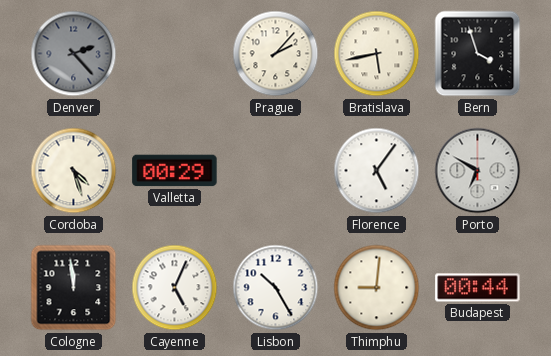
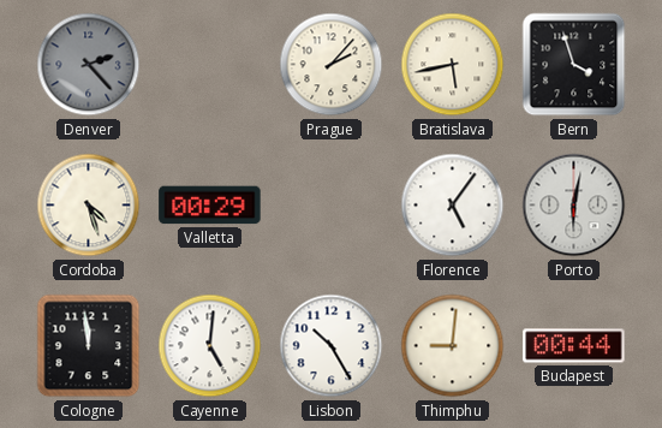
Porto: 6:50 -> 6:02
Cayenne: 5:04 -> 5:01
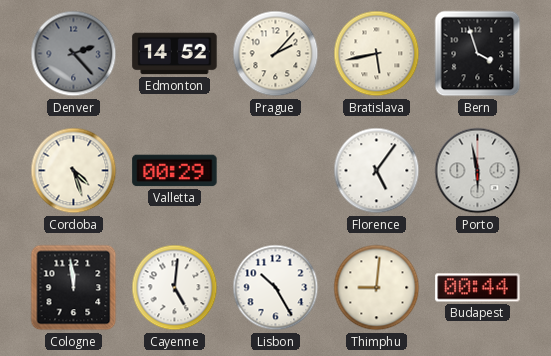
Edmonton: none -> 14:52
Porto: 6:02 -> 5:58
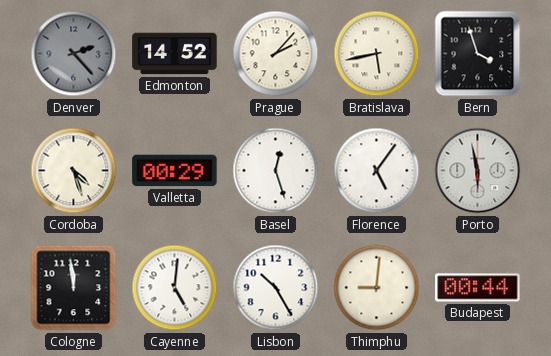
Basel: none -> 12:27
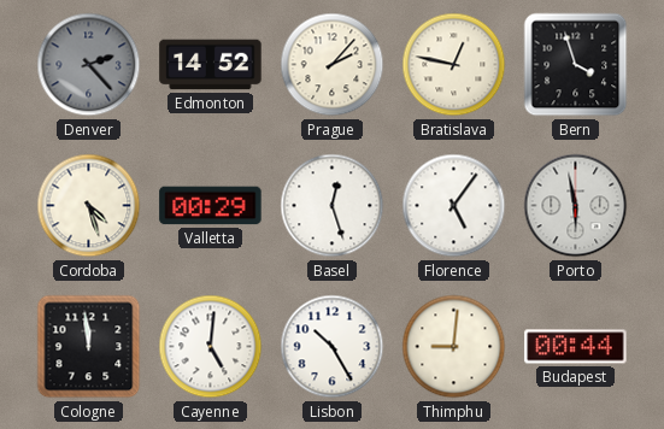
Bratislava: 5:43 -> 12:47
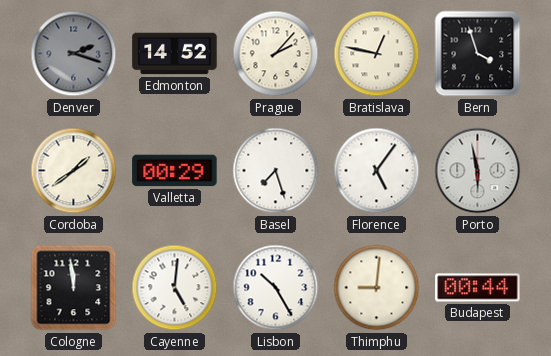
Denver: 2:23 -> 2:18
Cordoba: 4:27 -> 1:39
Basel: 12:27 -> 7:27
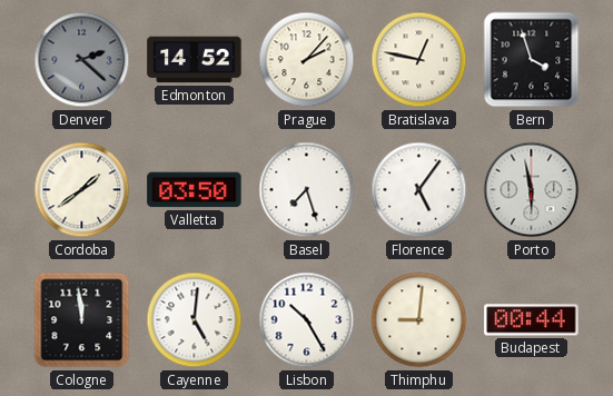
Denver: 2:18 -> 2:22
Valletta: 00:29 -> 03:50
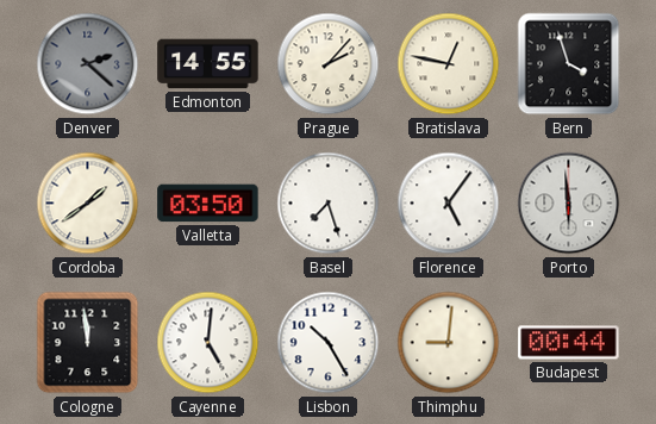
Edmonton: 14:52 -> 14:55
Porto: 5:58 -> 5:59
